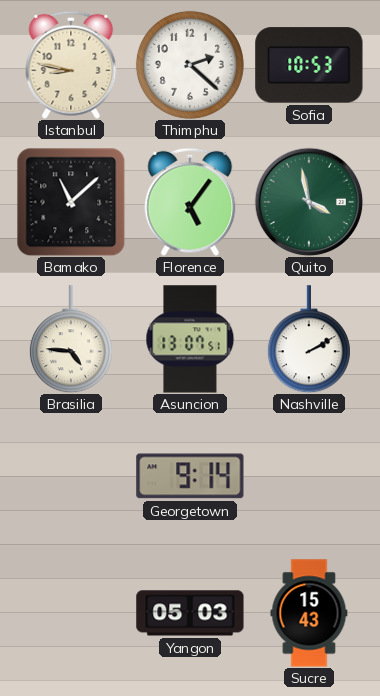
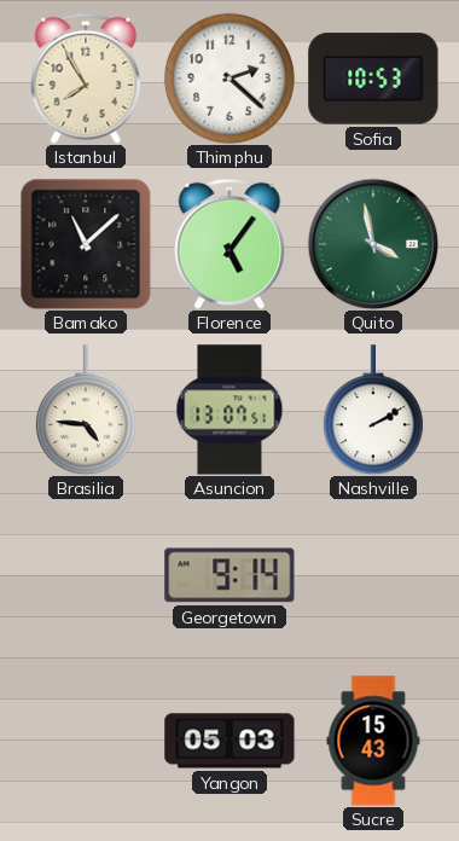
Istanbul: 8:47 -> 7:55
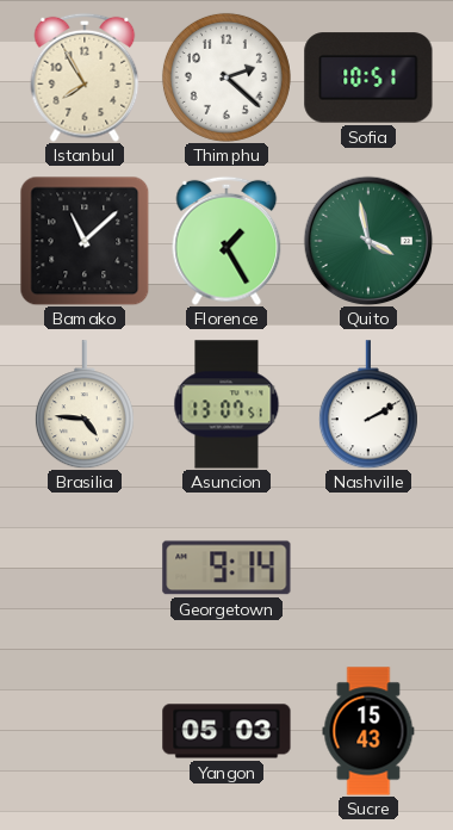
Sofia: 10:53 -> 10:51
Florence: 5:06 -> 1:25
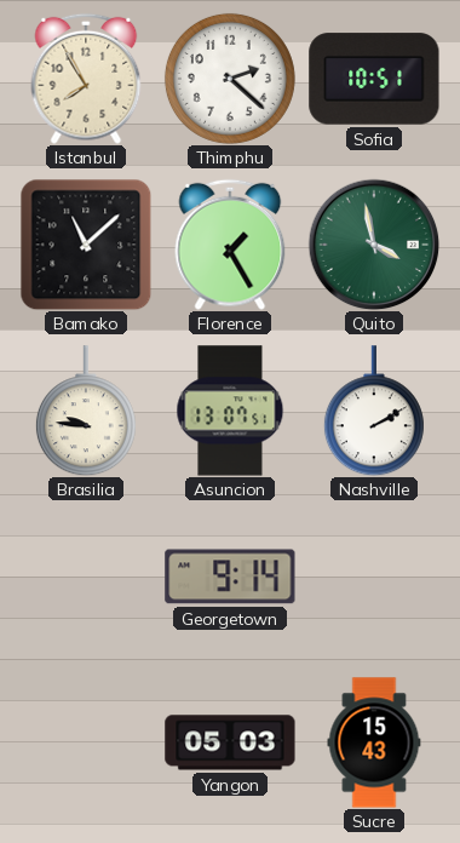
Brasilia: 4:46 -> 9:46
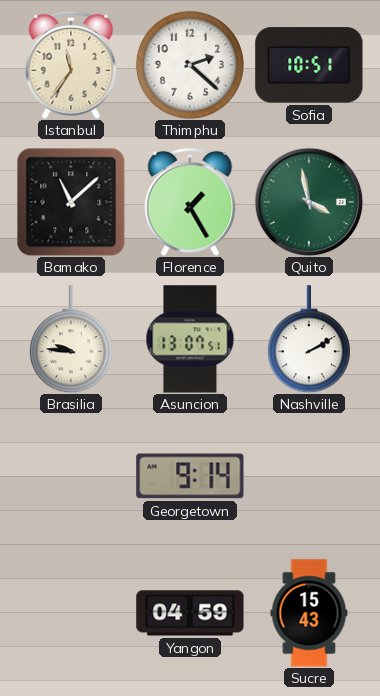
Istanbul: 7:55 -> 11:36
Yangon: 05:03 -> 04:59
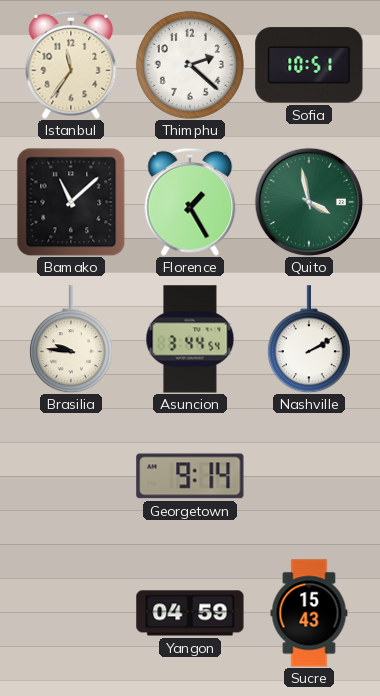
Asuncion: 13:07 -> 3:44
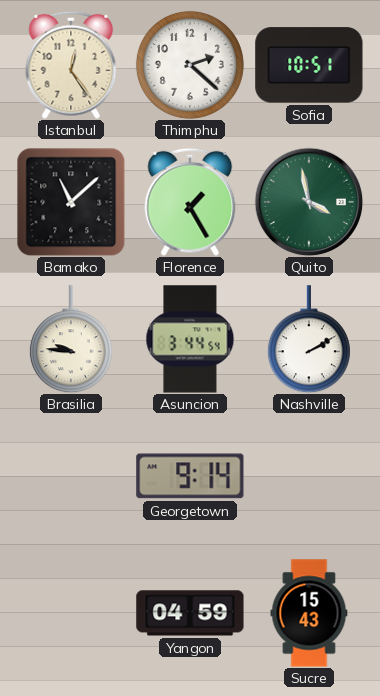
Istanbul: 11:36 -> 12:24
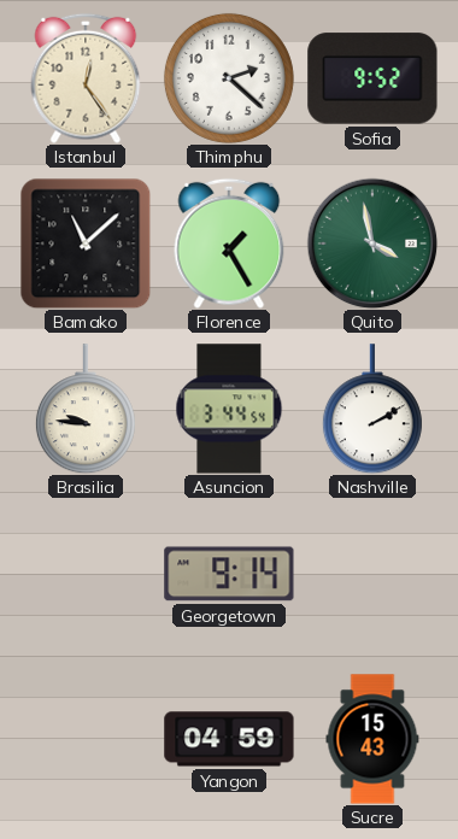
Sofia: 10:51 -> 9:52
